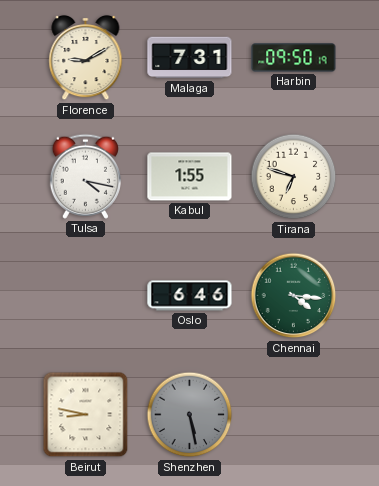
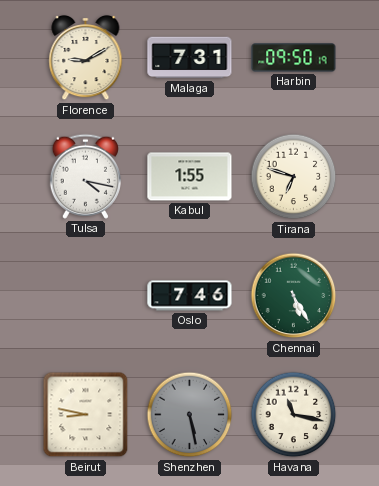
Oslo: 6:46 -> 7:46
Chennai: 4:16 -> 5:25
Havana: none -> 11:17
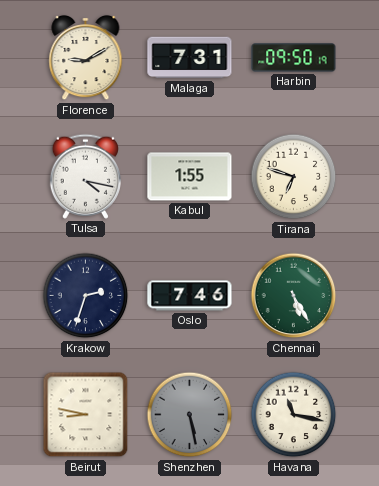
Krakow: none -> 2:33
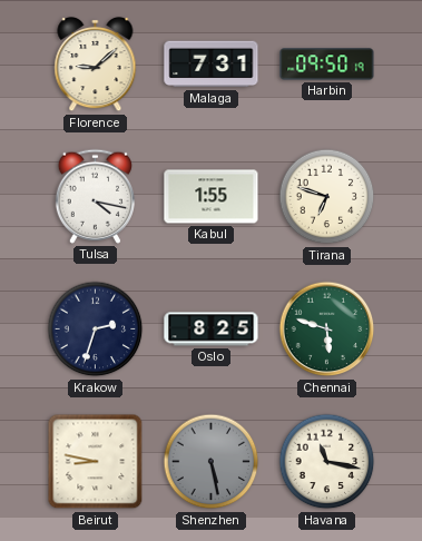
Florence: 9:10 -> 9:08
Oslo: 7:46 -> 8:25
Chennai: 5:25 -> 5:48
